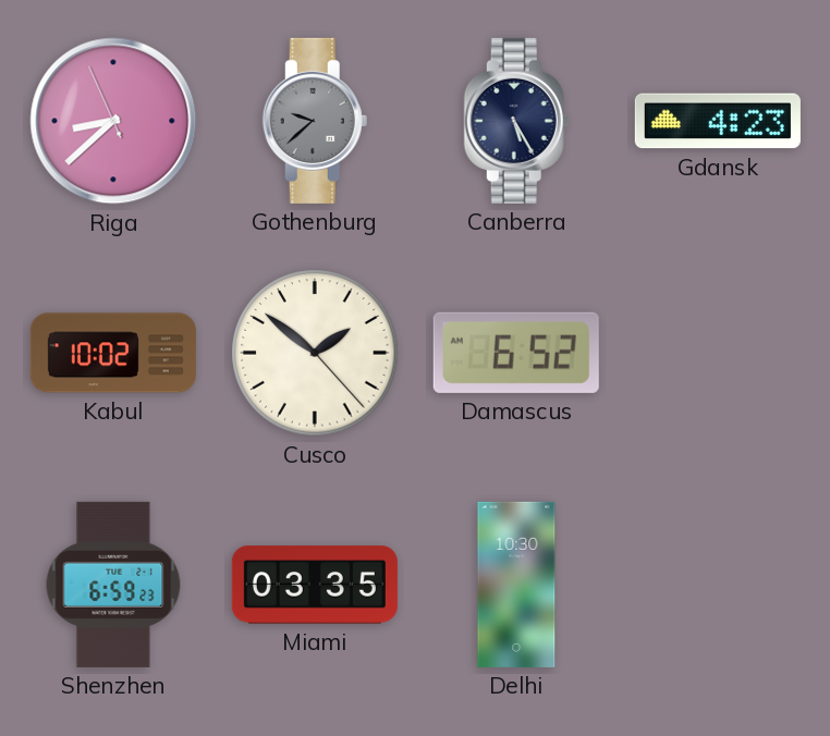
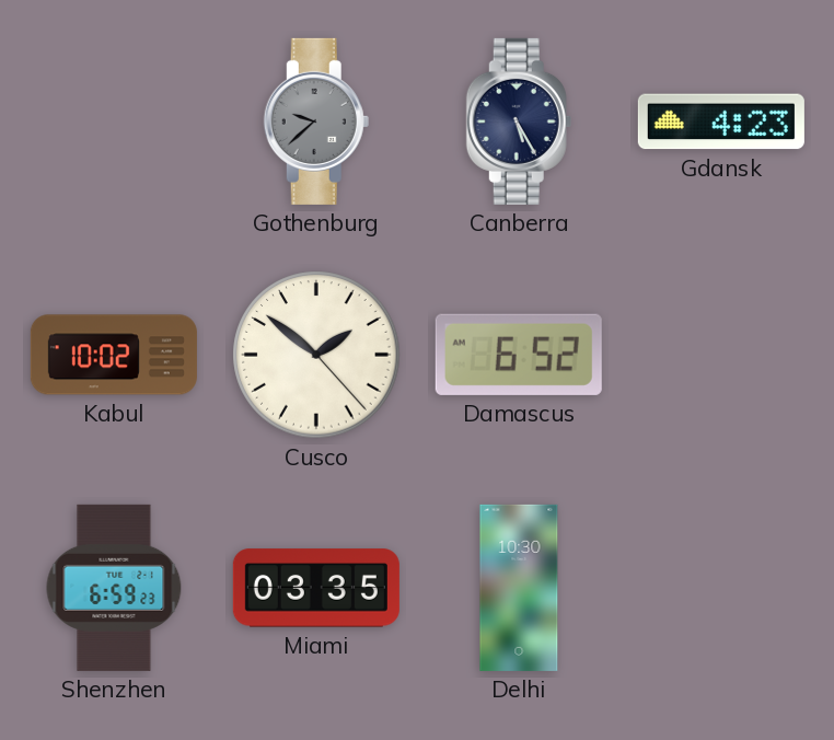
Riga: 8:37 -> none
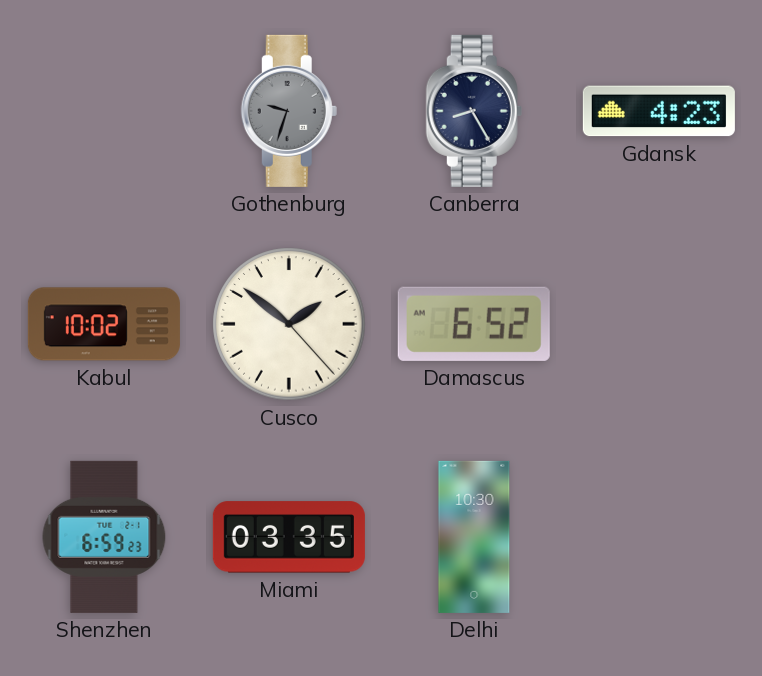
Gothenburg: 9:38 -> 9:33
Canberra: 5:25 -> 8:25
